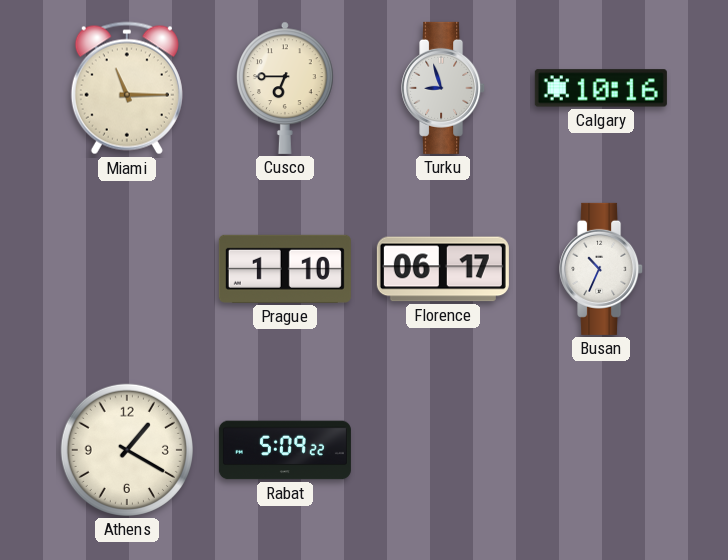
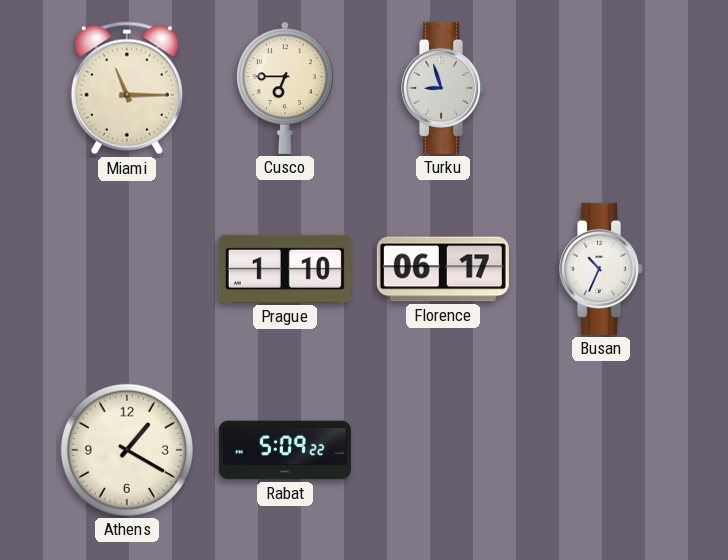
Calgary: 10:16 -> none
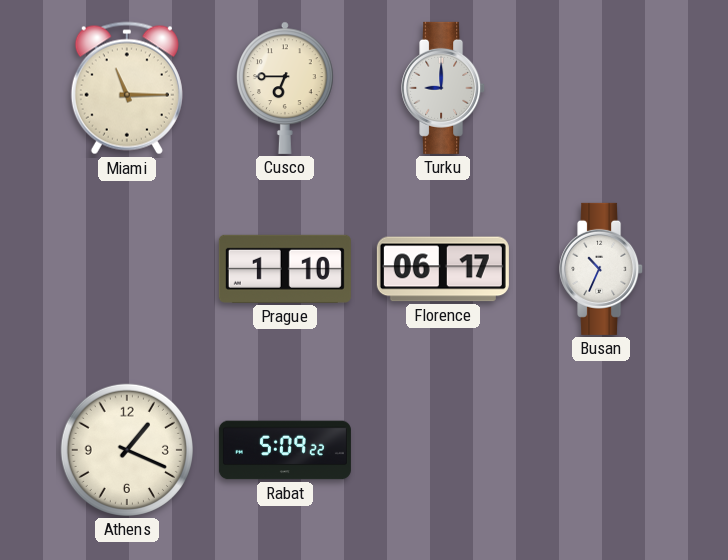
Turku: 8:57 -> 9:00
Athens: 1:20 -> 1:19
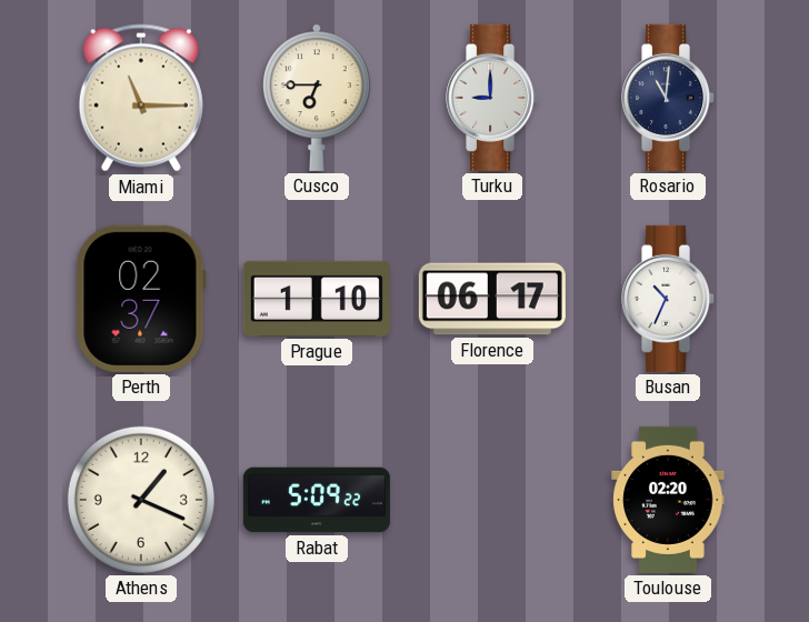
Rosario: none -> 11:01
Perth: none -> 02:37
Toulouse: none -> 02:20
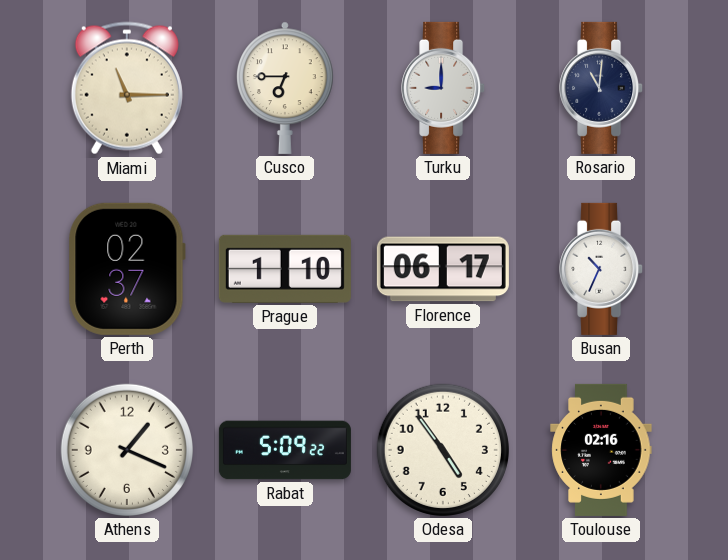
Odesa: none -> 4:54
Toulouse: 02:20 -> 02:16
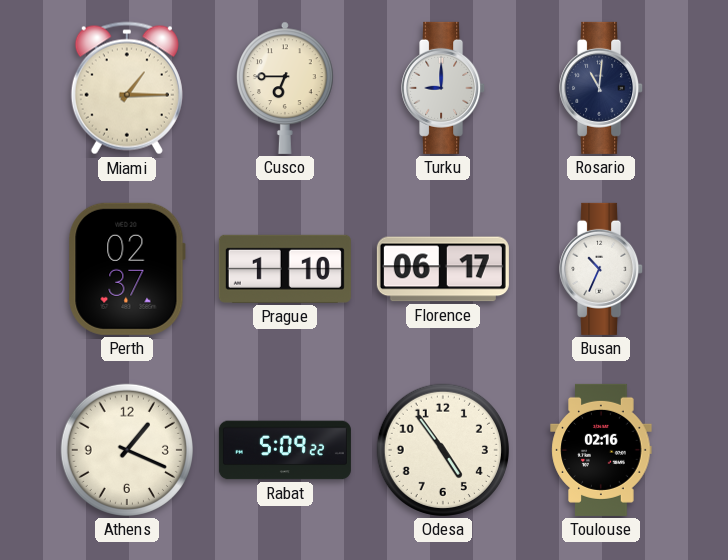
Miami: 11:15 -> 1:15
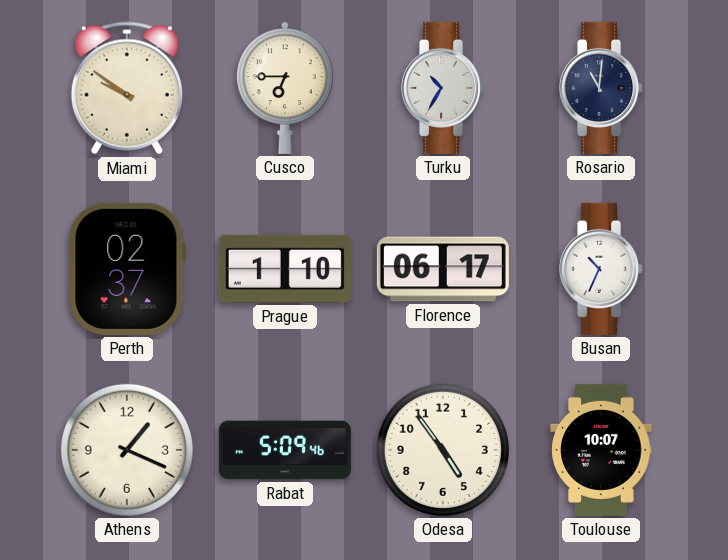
Miami: 1:15 -> 9:51
Turku: 9:00 -> 10:35
Rabat: 5:09:22 -> 5:09:46
Toulouse: 02:16 -> 10:07
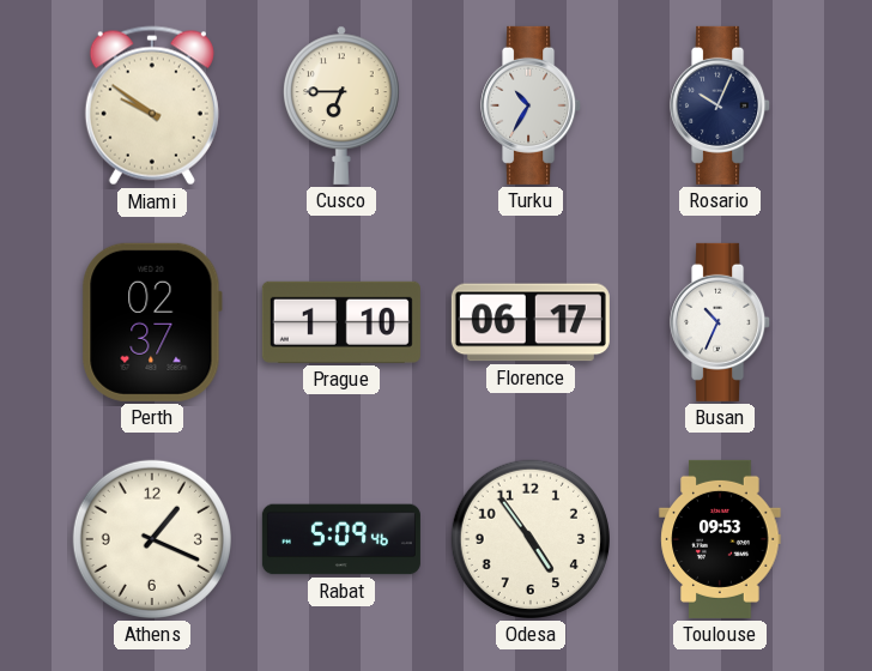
Rosario: 11:01 -> 10:04
Toulouse: 10:07 -> 09:53
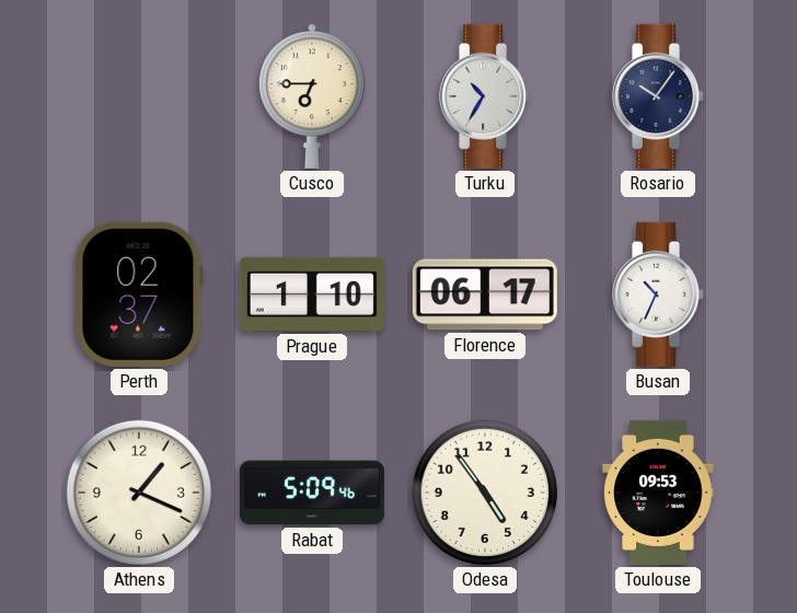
Miami: 9:51 -> none
Rosario: 10:04 -> 10:06
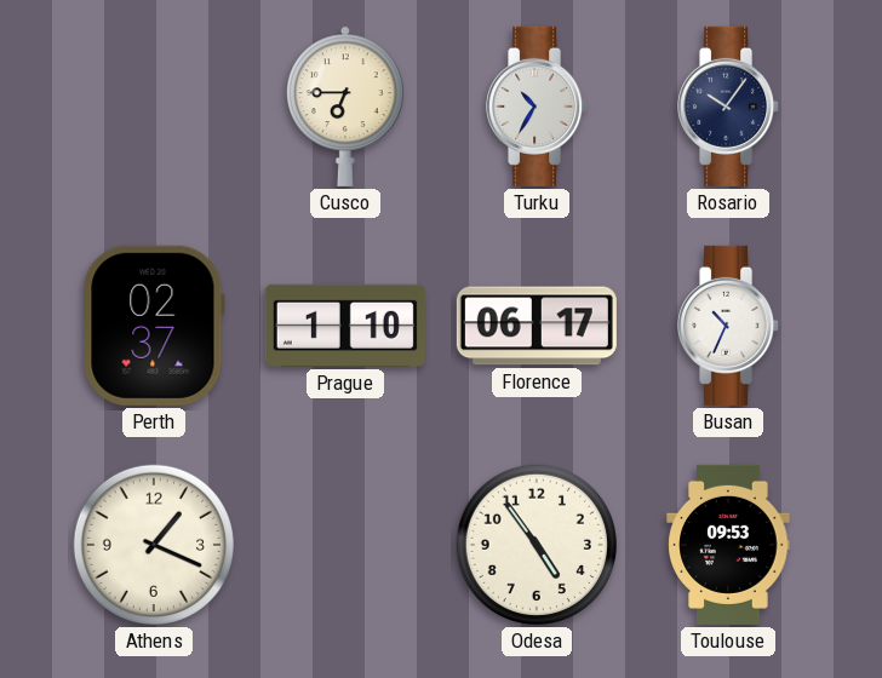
Rabat: 5:09 -> none
